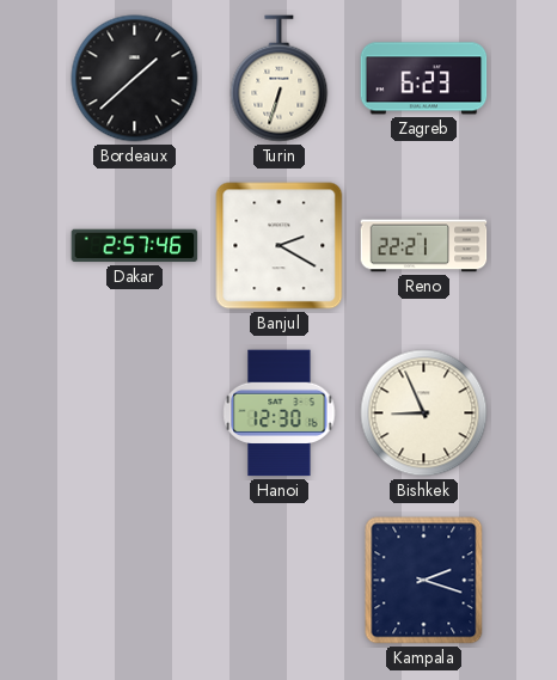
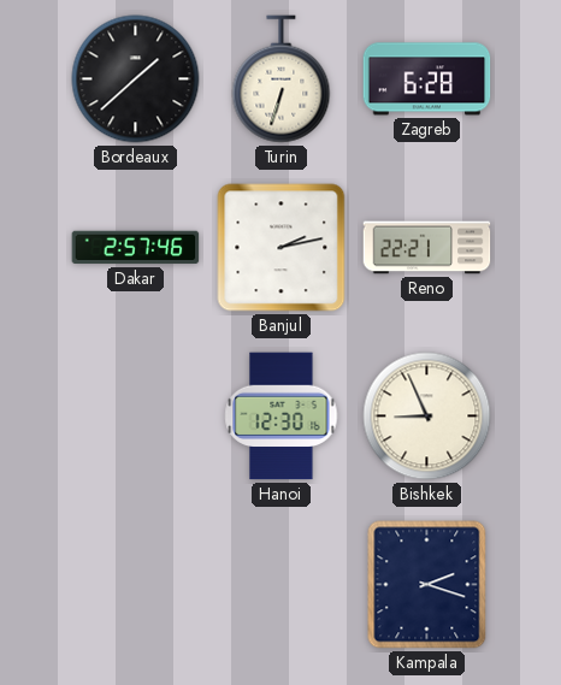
Zagreb: 6:23 -> 6:28
Banjul: 2:20 -> 2:13
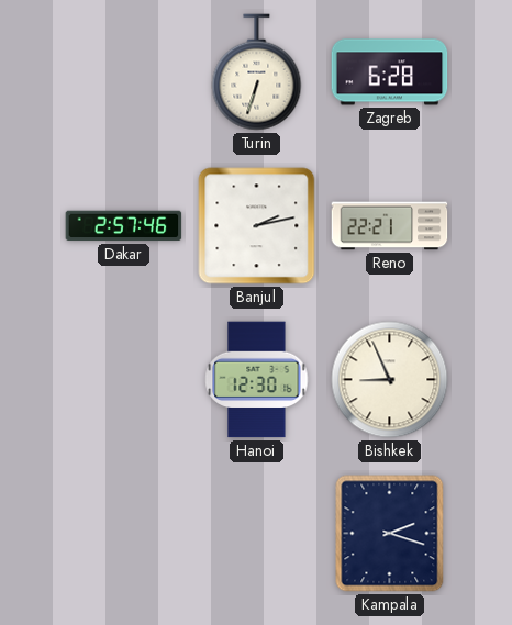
Bordeaux: 1:38 -> none
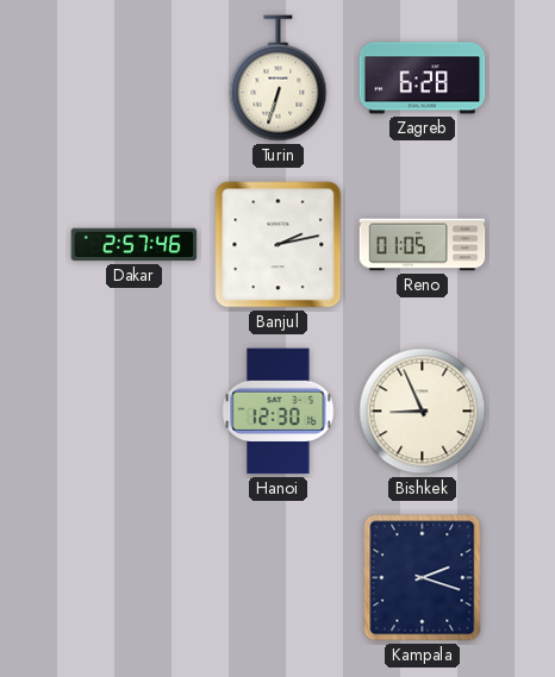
Reno: 22:21 -> 01:05
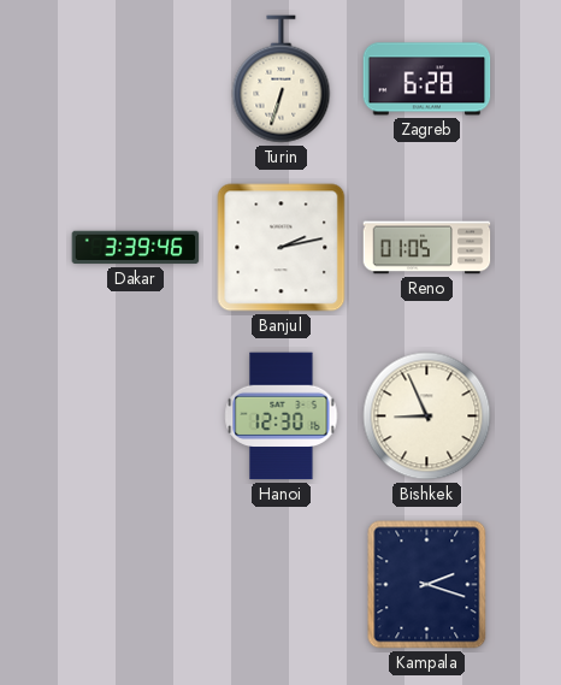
Dakar: 2:57 -> 3:39
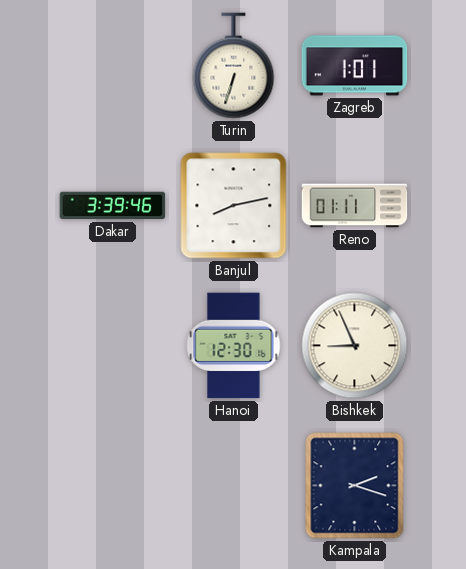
Zagreb: 6:28 -> 1:01
Banjul: 2:13 -> 8:13
Reno: 01:05 -> 01:11
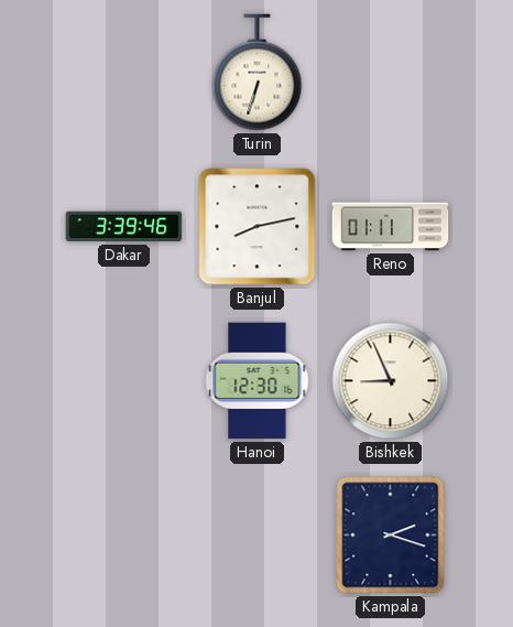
Zagreb: 1:01 -> none
